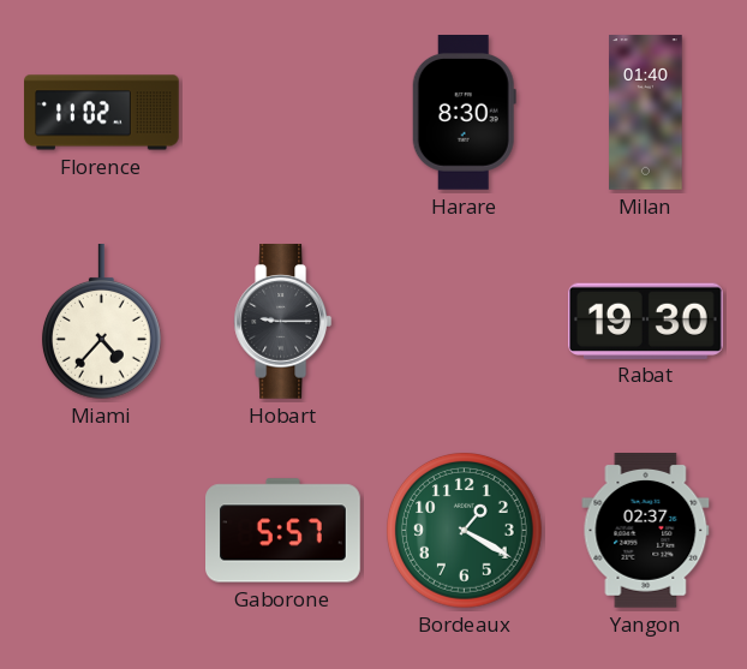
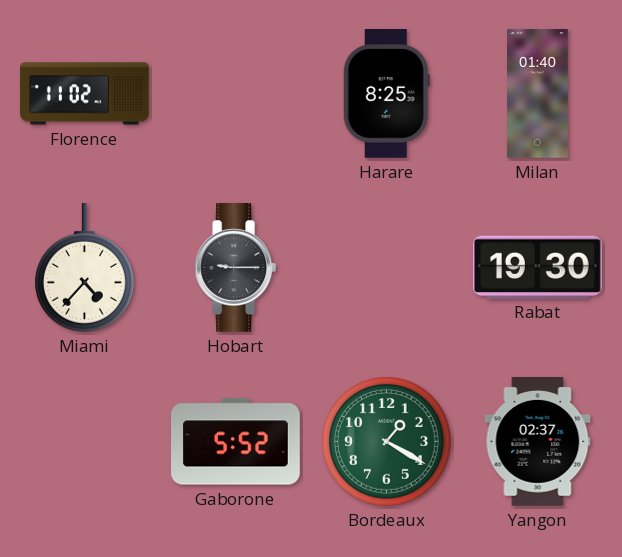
Harare: 8:30 -> 8:25
Gaborone: 5:57 -> 5:52
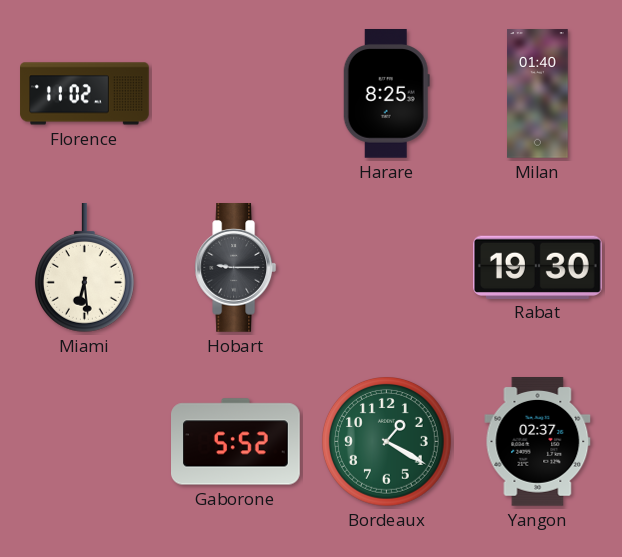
Miami: 4:37 -> 6:29
